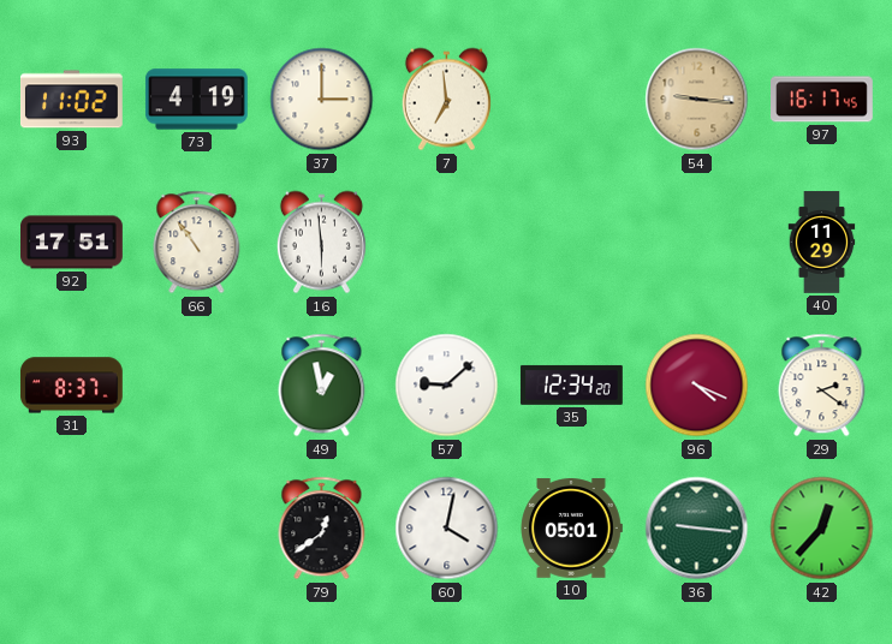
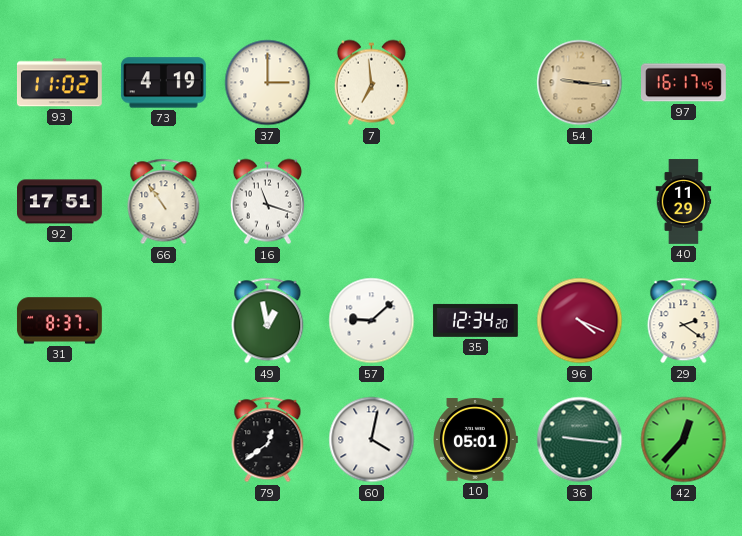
16: 5:59 -> 11:18
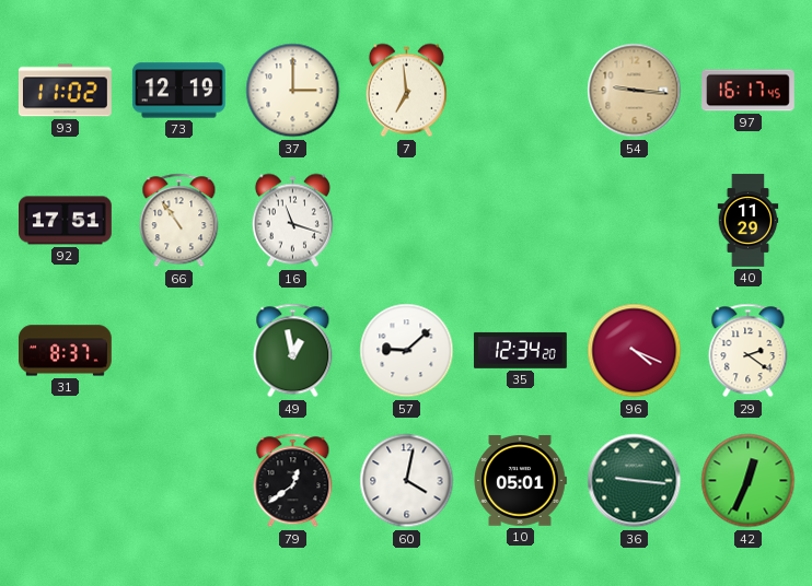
73: 4:19 -> 12:19
42: 12:37 -> 12:34
